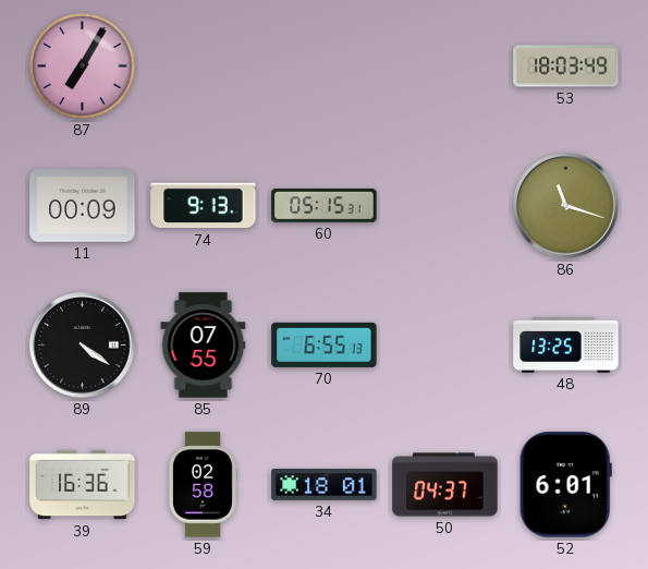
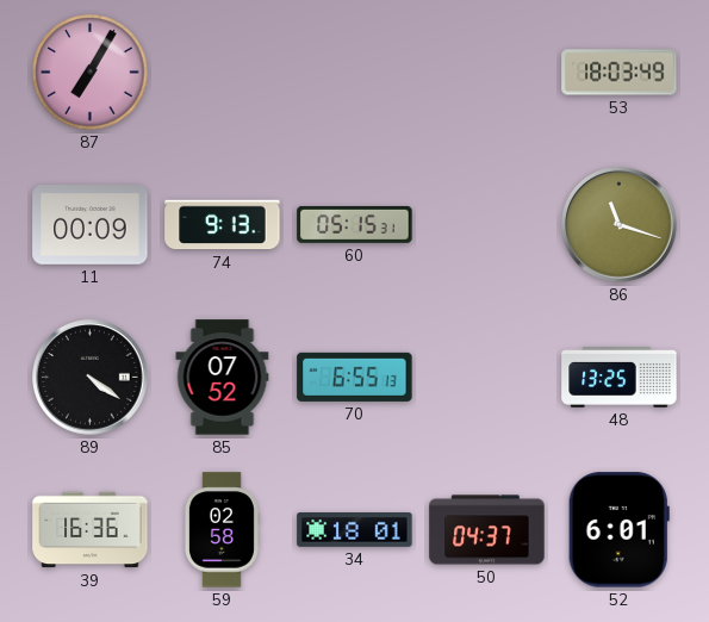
85: 07:55 -> 07:52
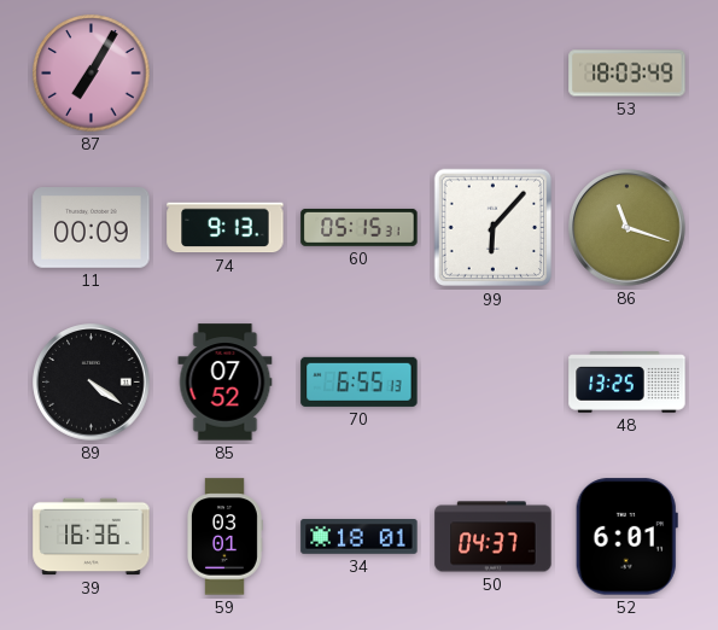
99: none -> 6:07
59: 02:58 -> 03:01
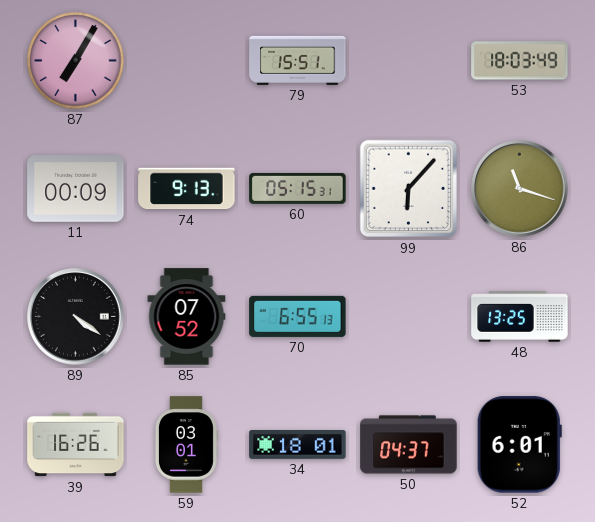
79: none -> 15:51
39: 16:36 -> 16:26
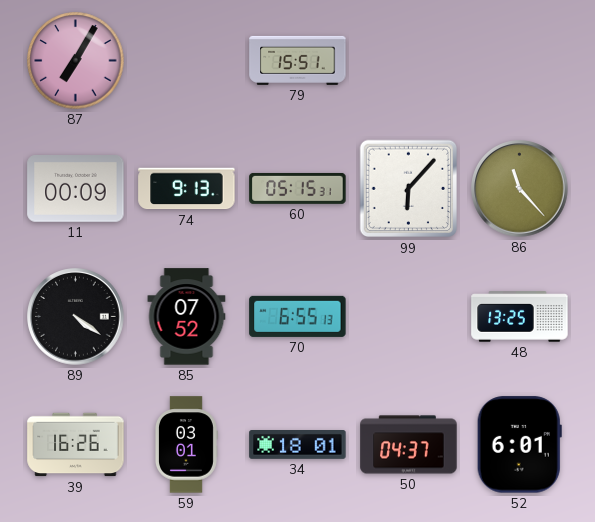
53: 18:03 -> none
86: 11:18 -> 11:23
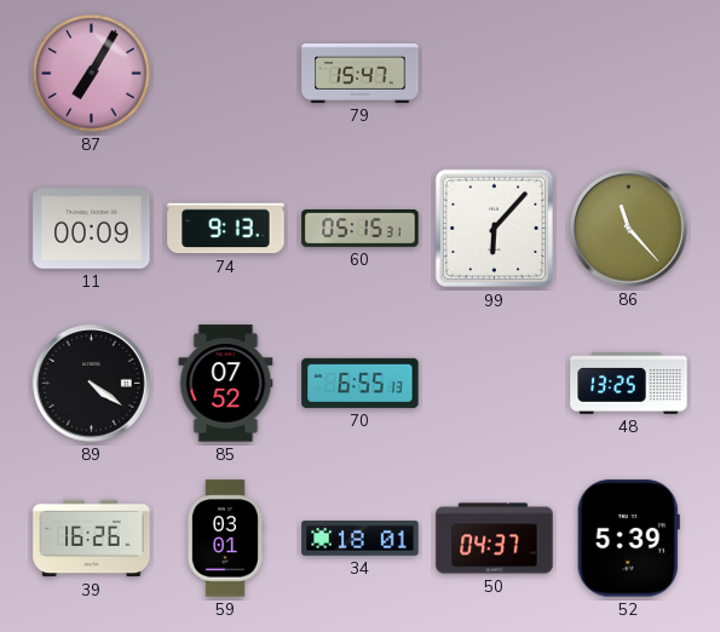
79: 15:51 -> 15:47
52: 6:01 -> 5:39
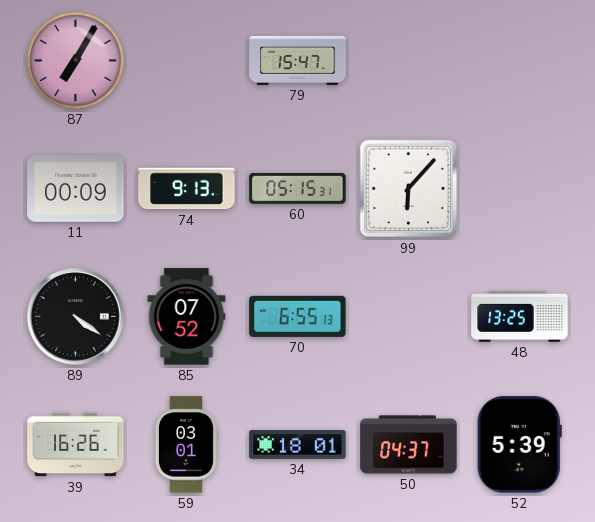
86: 11:23 -> none
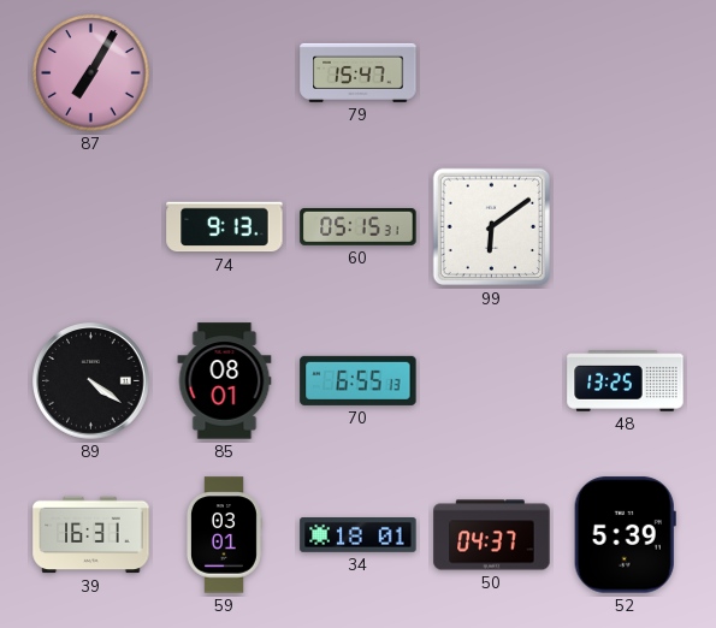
11: 00:09 -> none
99: 6:07 -> 6:09
85: 07:52 -> 08:01
39: 16:26 -> 16:31
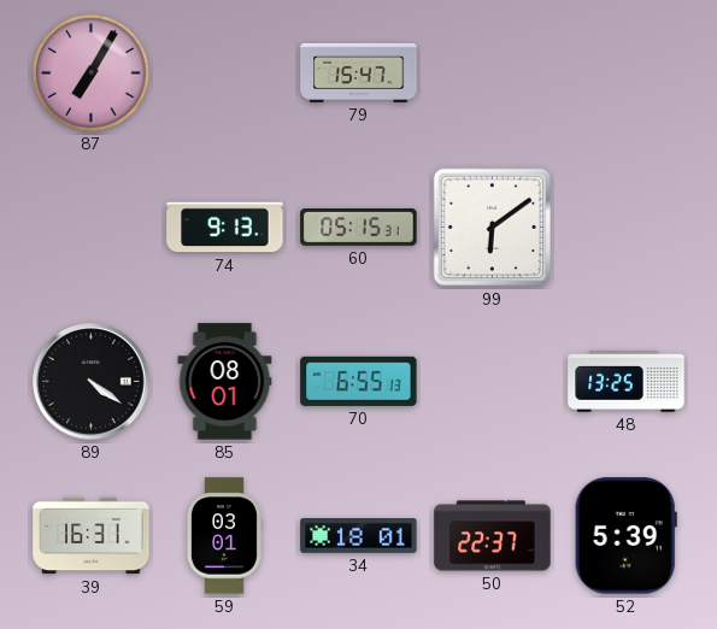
50: 04:37 -> 22:37
